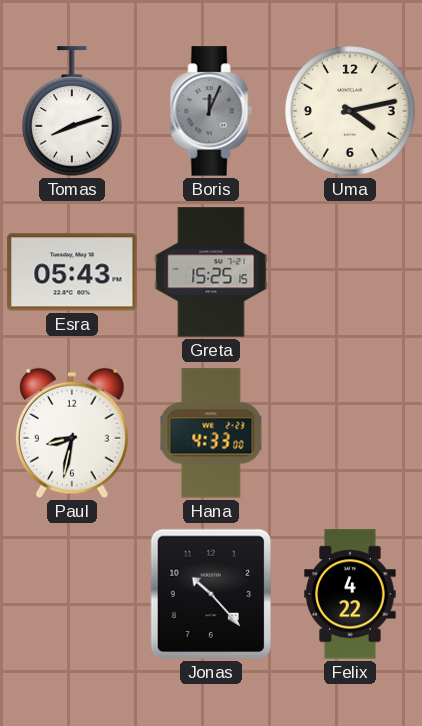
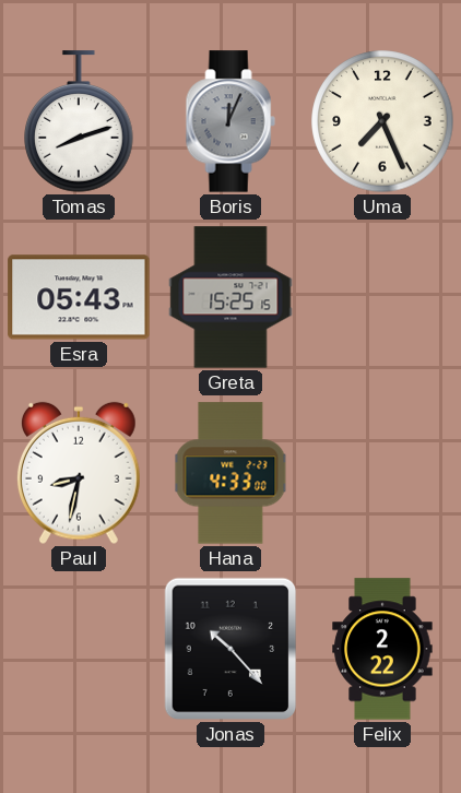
Uma: 4:13 -> 7:26
Felix: 4:22 -> 2:22
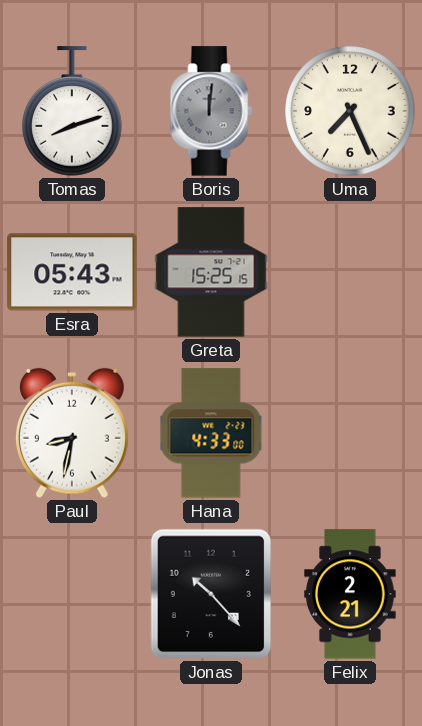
Boris: 12:04 -> 12:01
Felix: 2:22 -> 2:21
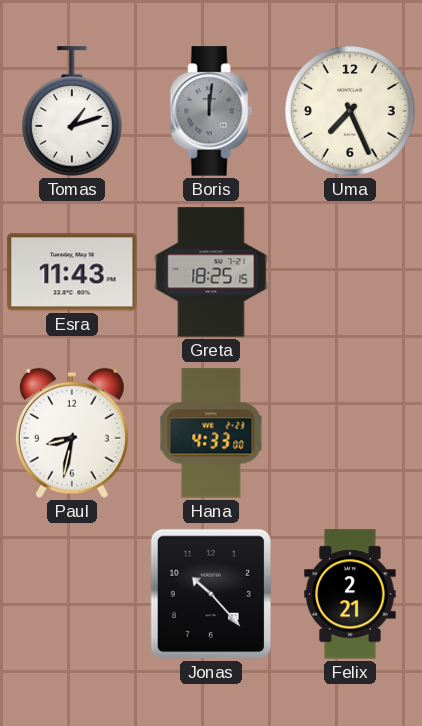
Tomas: 8:12 -> 1:12
Esra: 05:43 -> 11:43
Greta: 15:25 -> 18:25
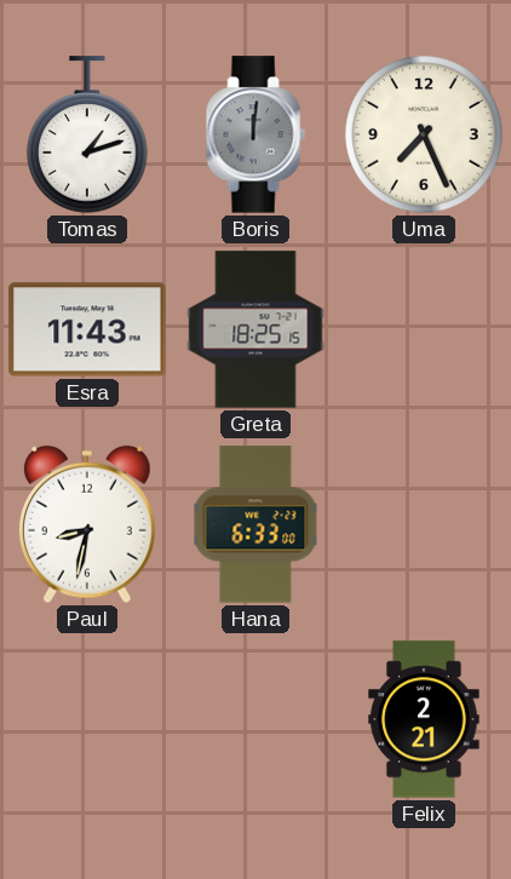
Hana: 4:33 -> 6:33
Jonas: 10:23 -> none
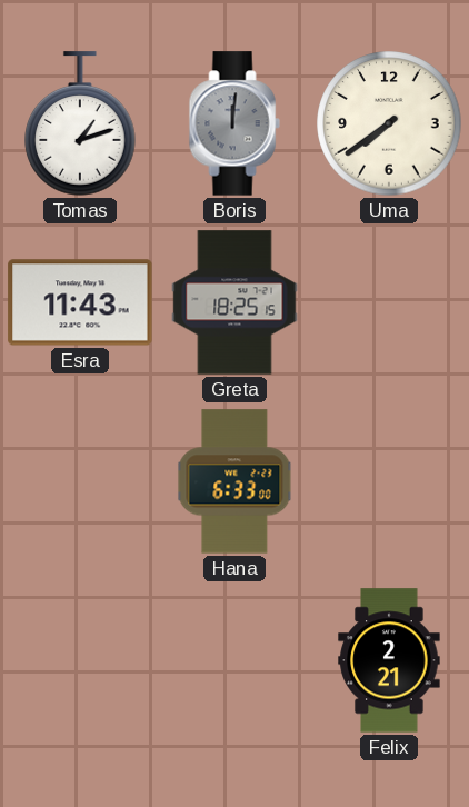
Uma: 7:26 -> 7:39
Paul: 8:32 -> none
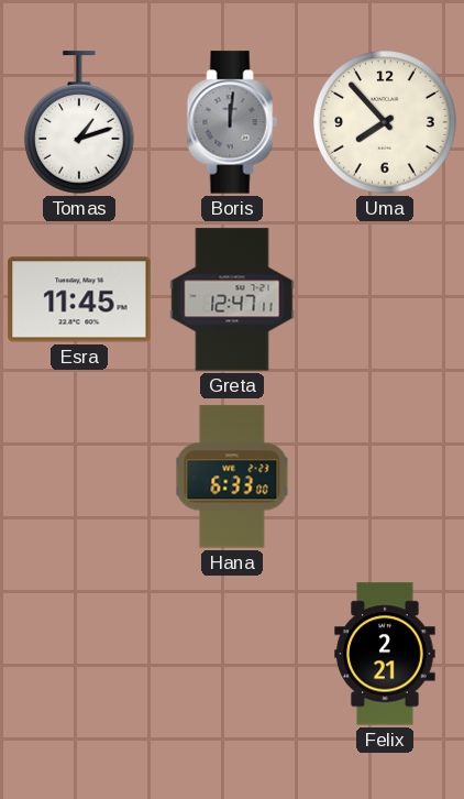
Uma: 7:39 -> 7:53
Esra: 11:43 -> 11:45
Greta: 18:25 -> 12:47
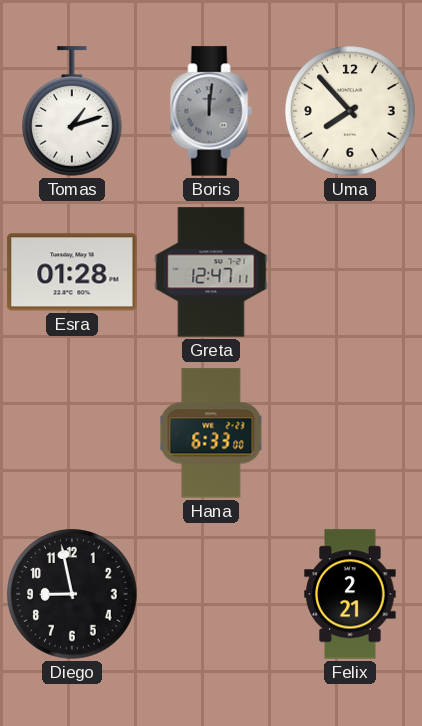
Esra: 11:45 -> 01:28
Diego: none -> 8:58
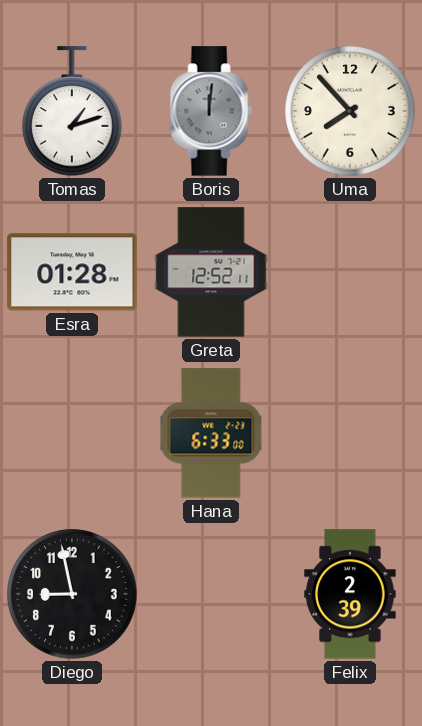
Greta: 12:47 -> 12:52
Felix: 2:21 -> 2:39
